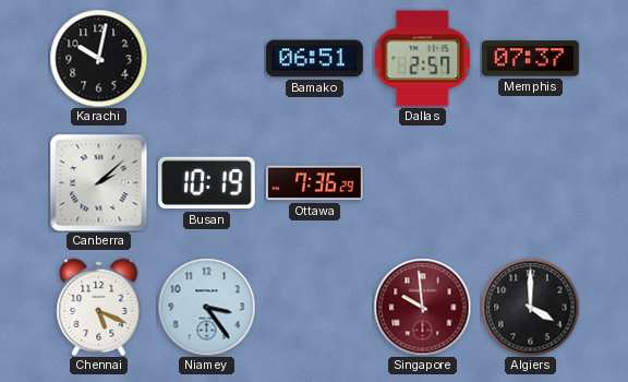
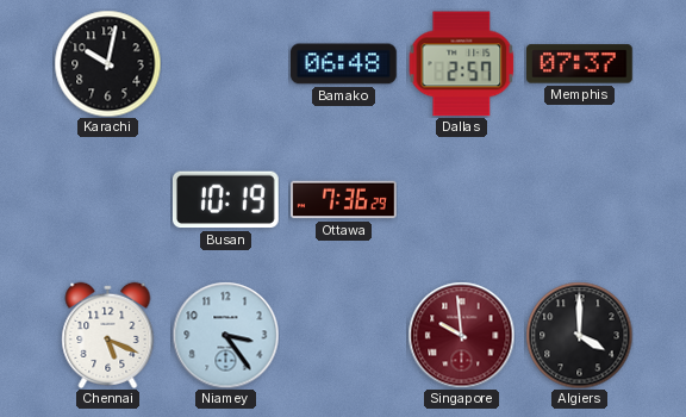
Bamako: 06:51 -> 06:48
Canberra: 2:08 -> none
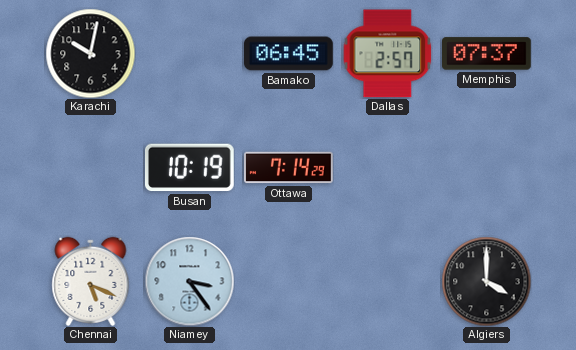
Bamako: 06:48 -> 06:45
Ottawa: 7:36 -> 7:14
Singapore: 9:59 -> none
